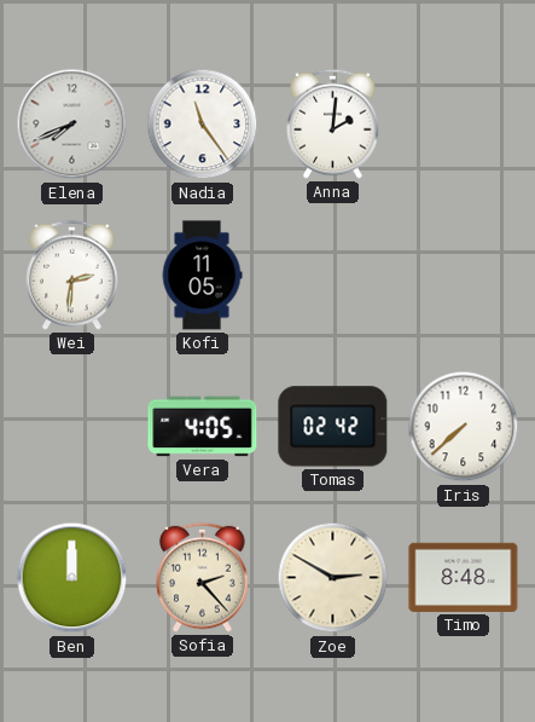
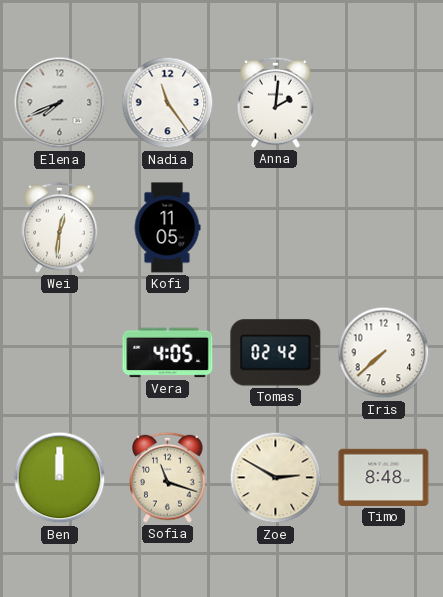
Wei: 2:31 -> 12:31
Sofia: 2:23 -> 11:18
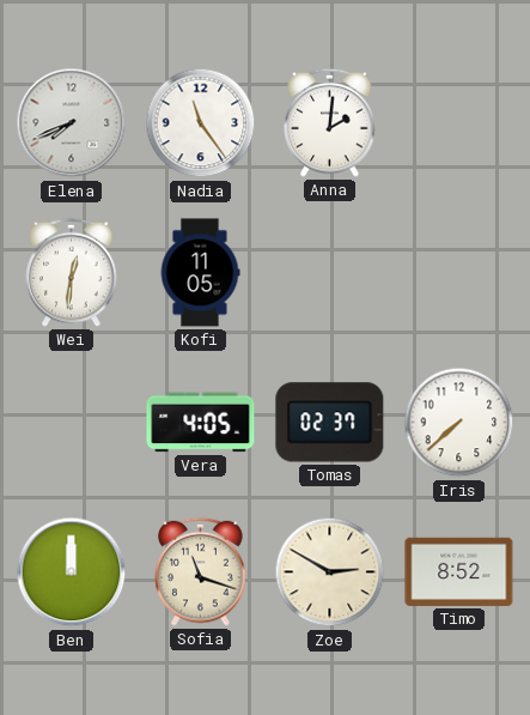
Tomas: 02:42 -> 02:37
Timo: 8:48 -> 8:52
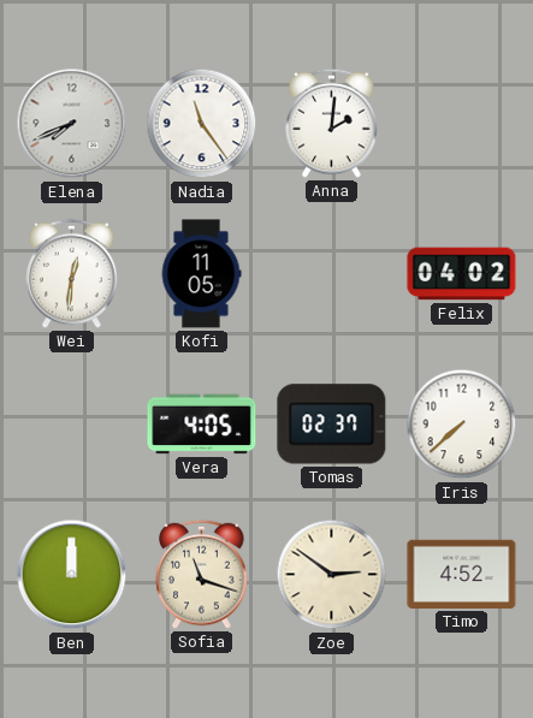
Felix: none -> 04:02
Zoe: 2:50 -> 2:51
Timo: 8:52 -> 4:52
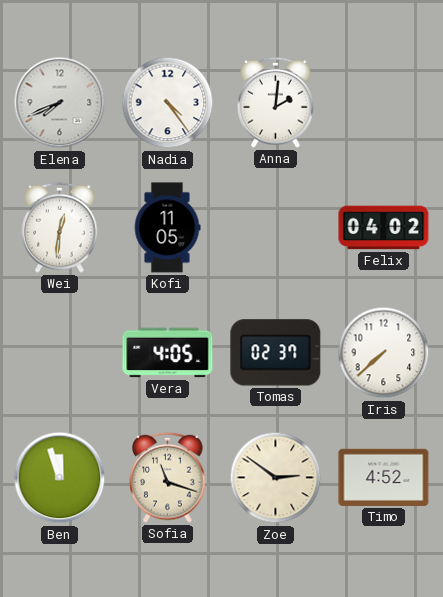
Nadia: 11:24 -> 4:24
Ben: 12:00 -> 11:57
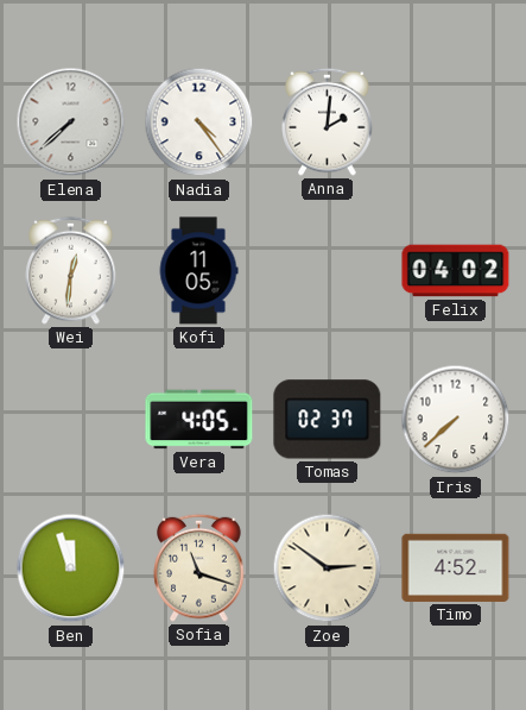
Elena: 7:41 -> 7:38
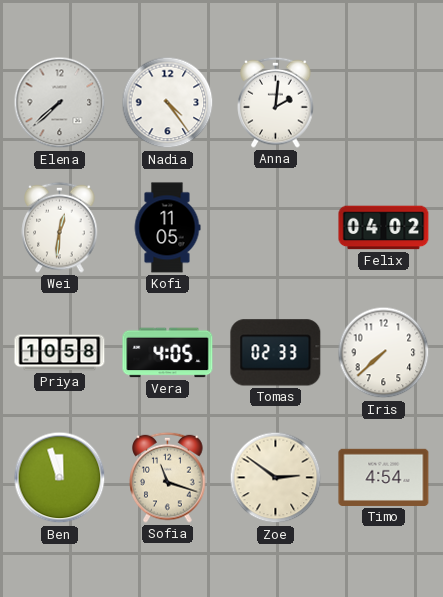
Priya: none -> 10:58
Tomas: 02:37 -> 02:33
Timo: 4:52 -> 4:54
